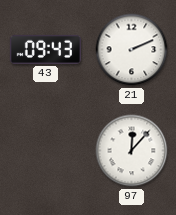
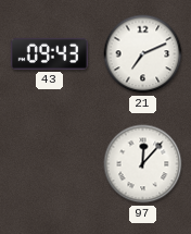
21: 2:11 -> 7:11
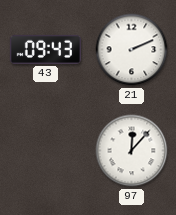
21: 7:11 -> 2:11
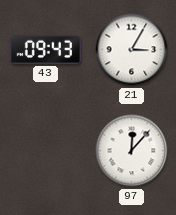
21: 2:11 -> 3:05
